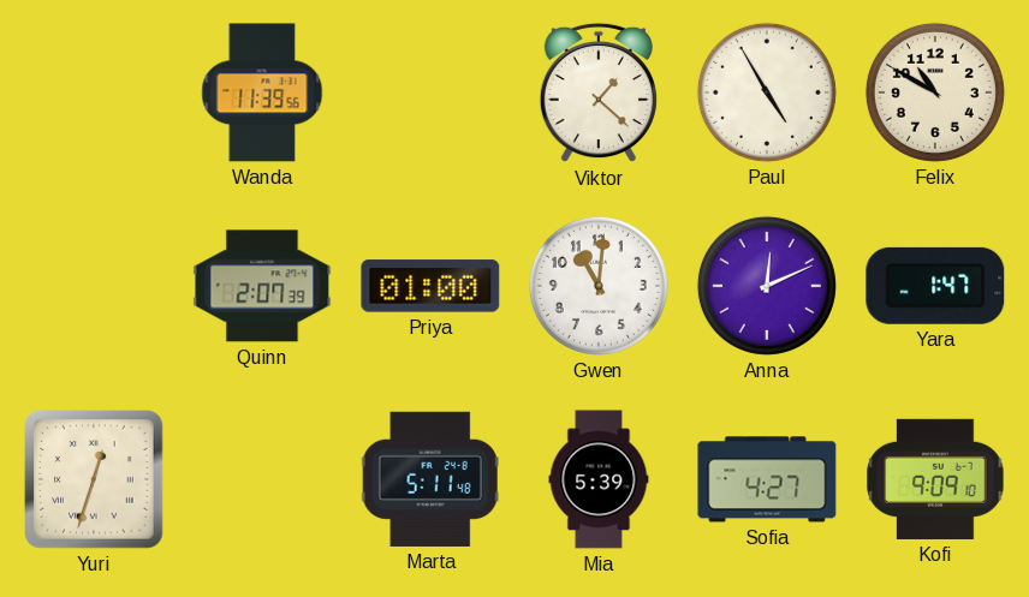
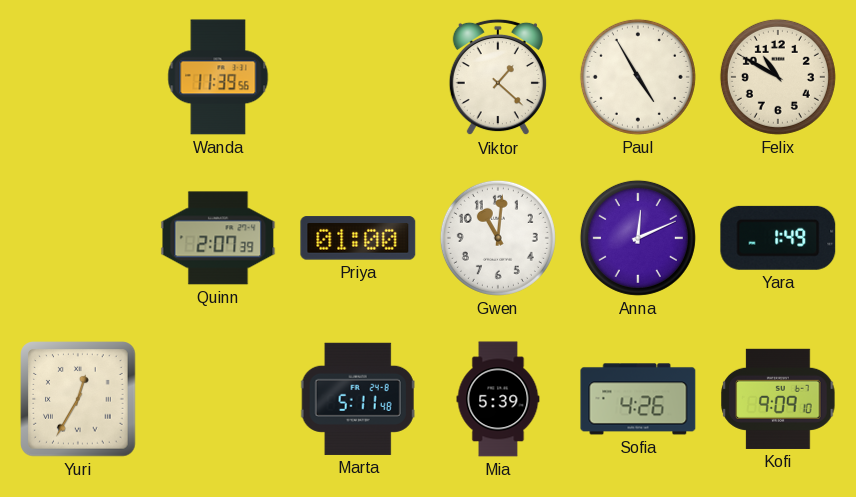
Yara: 1:47 -> 1:49
Yuri: 12:33 -> 12:35
Sofia: 4:27 -> 4:26
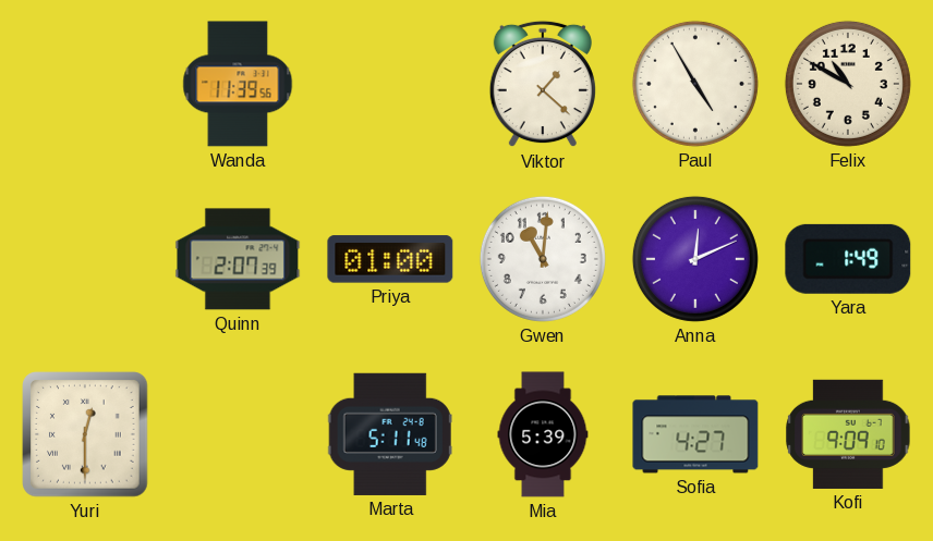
Yuri: 12:35 -> 12:30
Sofia: 4:26 -> 4:27
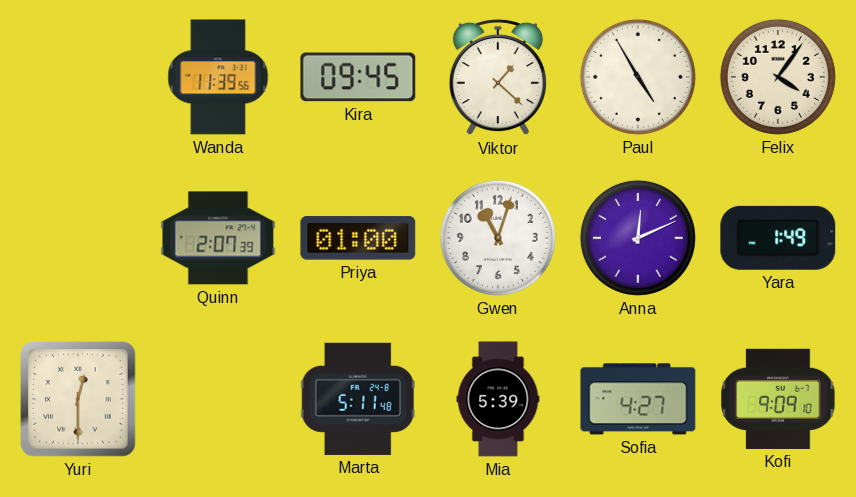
Kira: none -> 09:45
Felix: 10:50 -> 4:06
Gwen: 11:01 -> 11:03
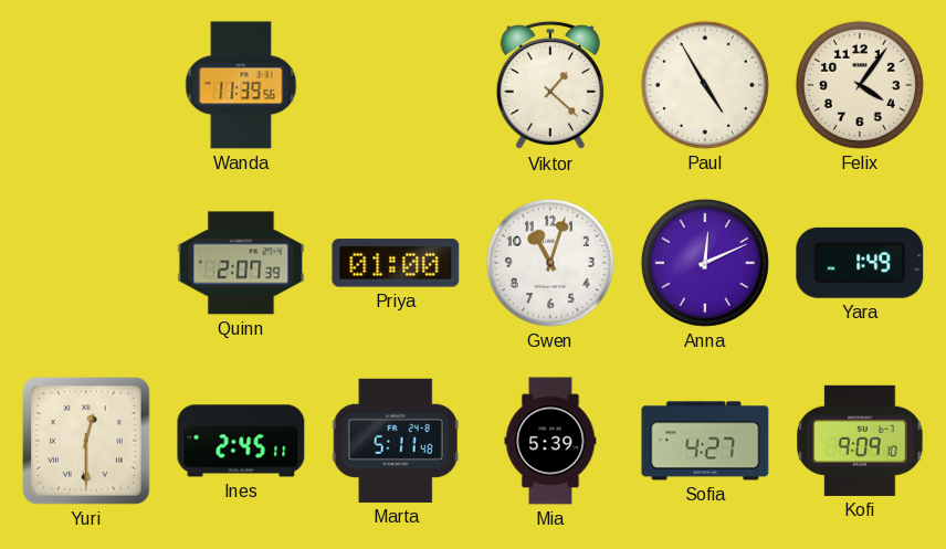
Kira: 09:45 -> none
Ines: none -> 2:45
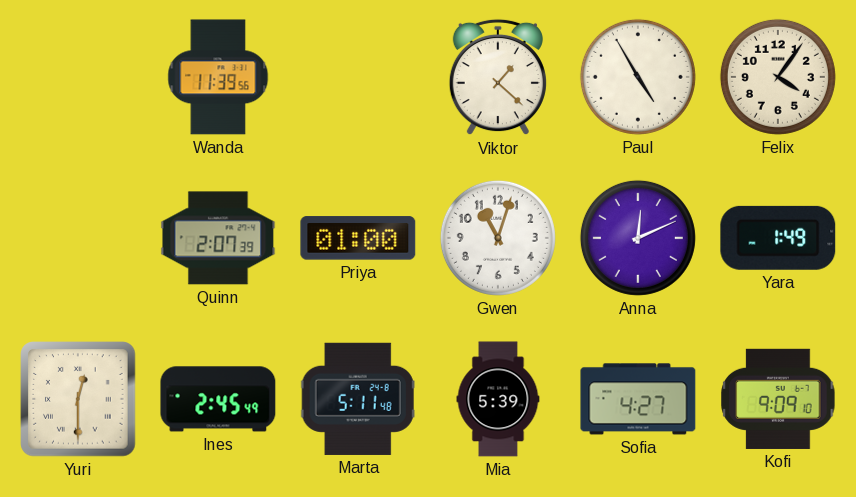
Ines: 2:45:11 -> 2:45:49
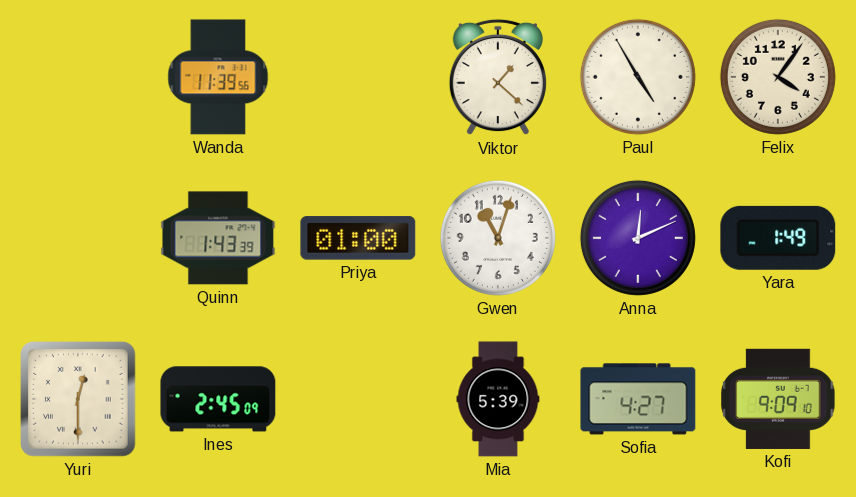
Quinn: 2:07 -> 1:43
Ines: 2:45:49 -> 2:45:09
Marta: 5:11 -> none
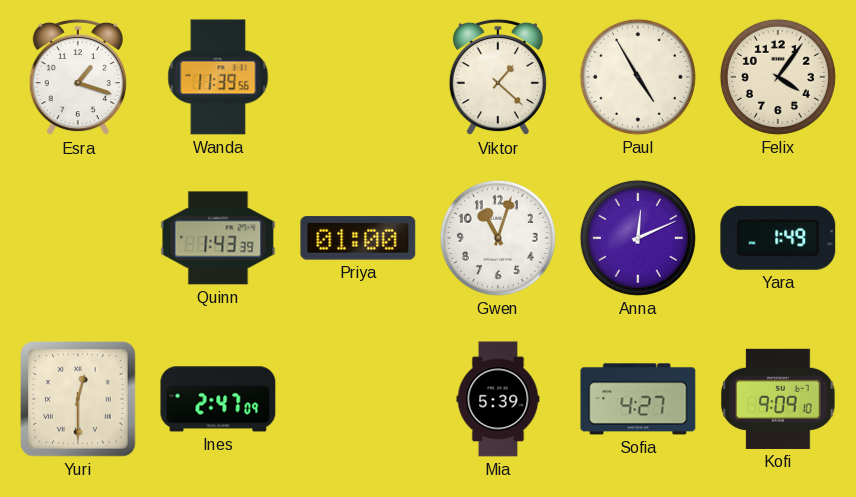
Esra: none -> 1:18
Ines: 2:45 -> 2:47
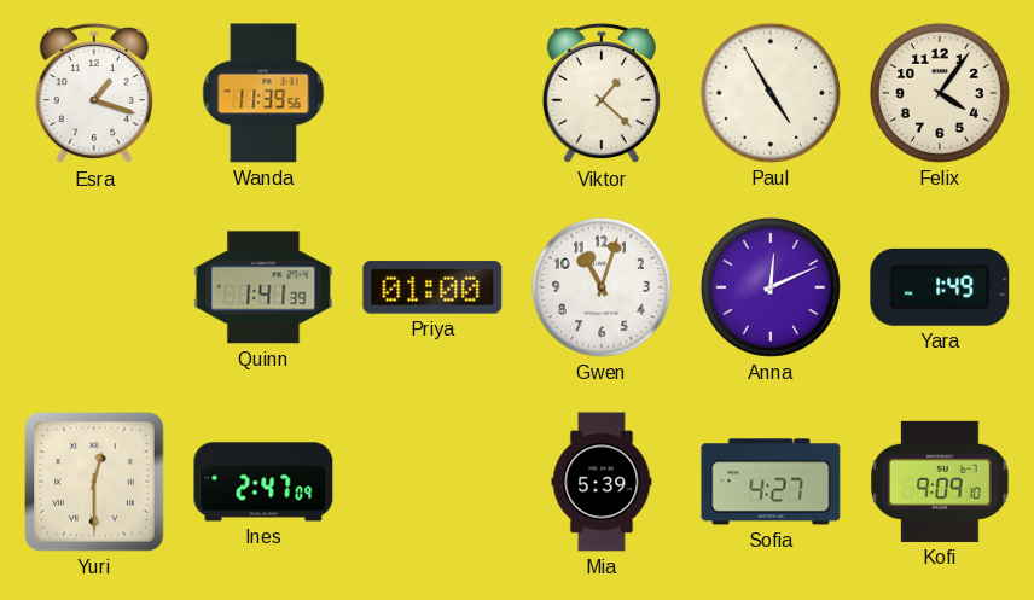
Quinn: 1:43 -> 1:41
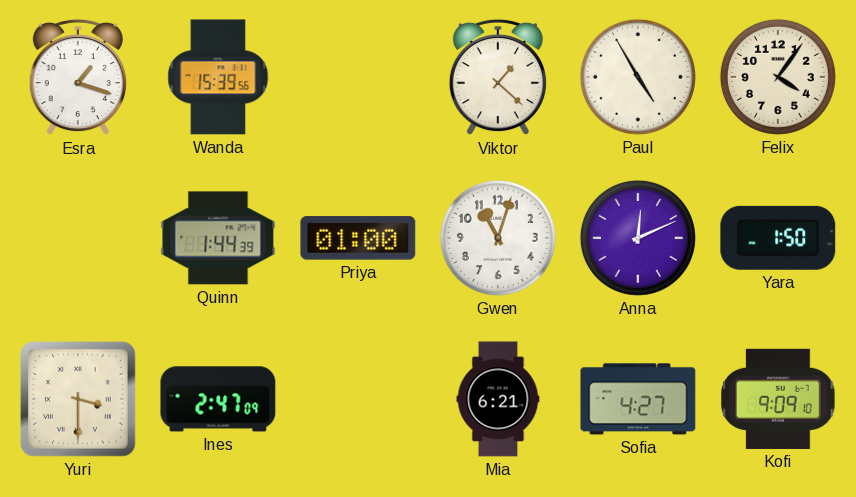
Wanda: 11:39 -> 15:39
Quinn: 1:41 -> 1:44
Yara: 1:49 -> 1:50
Yuri: 12:30 -> 3:30
Mia: 5:39 -> 6:21
